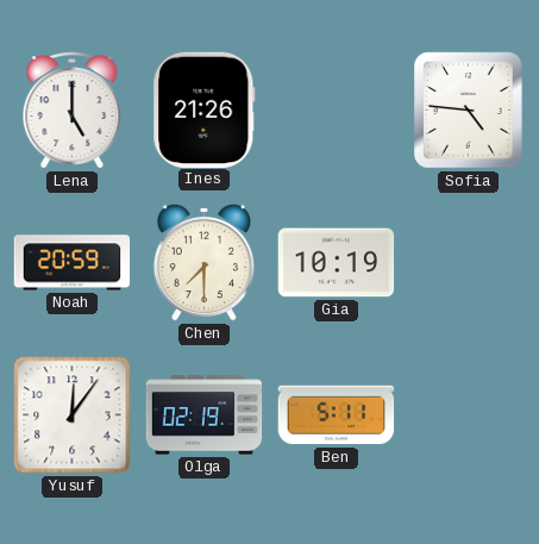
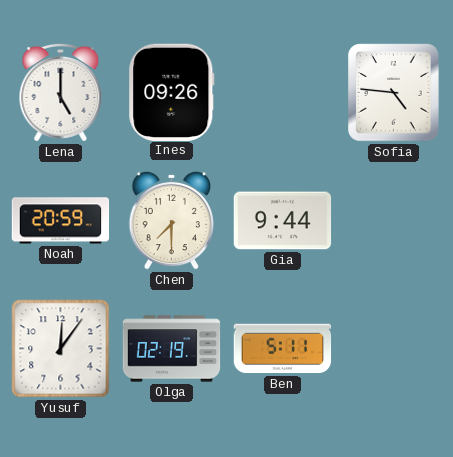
Ines: 21:26 -> 09:26
Gia: 10:19 -> 9:44
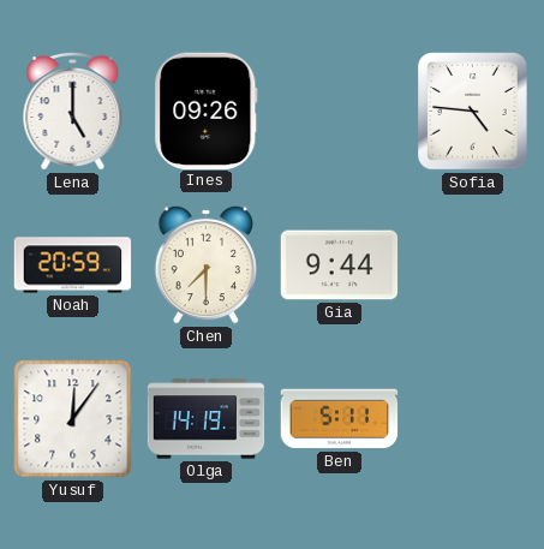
Olga: 02:19 -> 14:19
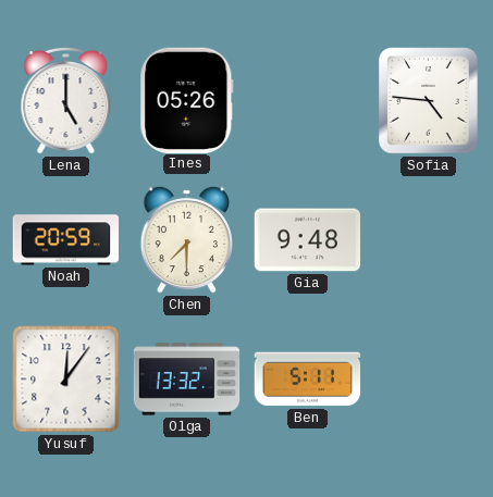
Ines: 09:26 -> 05:26
Gia: 9:44 -> 9:48
Olga: 14:19 -> 13:32
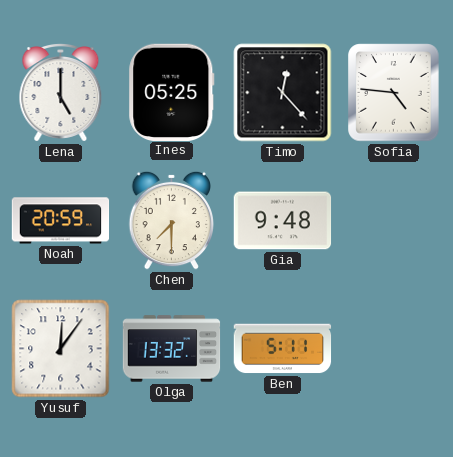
Ines: 05:26 -> 05:25
Timo: none -> 12:23
